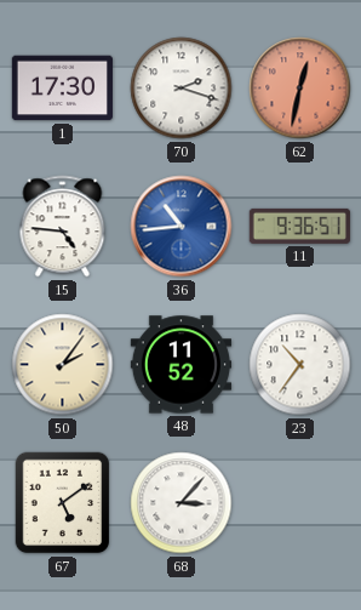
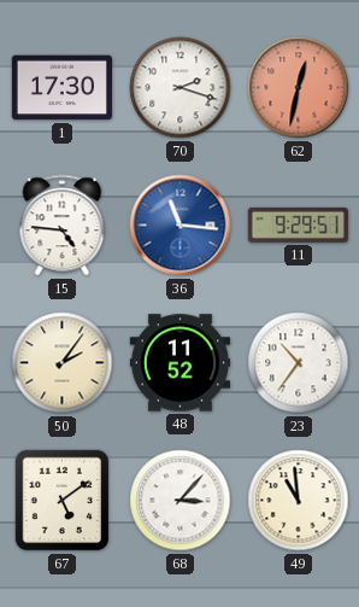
36: 10:44 -> 11:16
11: 9:36 -> 9:29
49: none -> 10:59
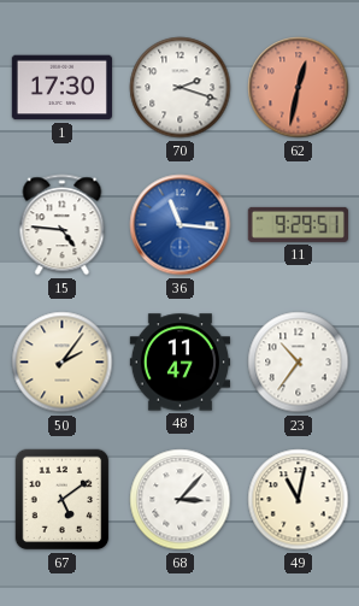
48: 11:52 -> 11:47
49: 10:59 -> 11:02
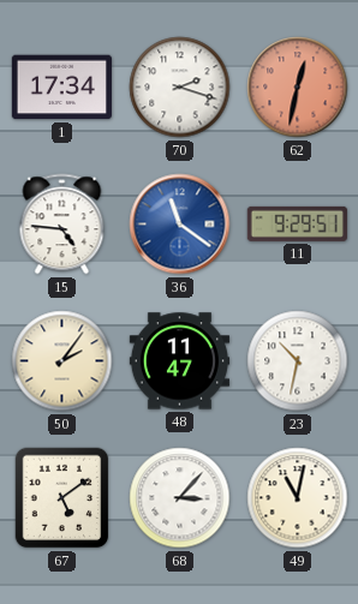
1: 17:30 -> 17:34
36: 11:16 -> 11:21
23: 10:36 -> 10:32
